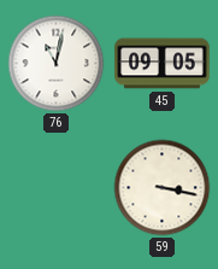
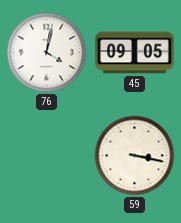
76: 11:02 -> 4:02
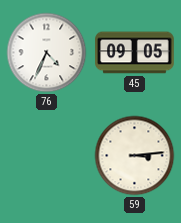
76: 4:02 -> 4:34
59: 3:17 -> 3:14
